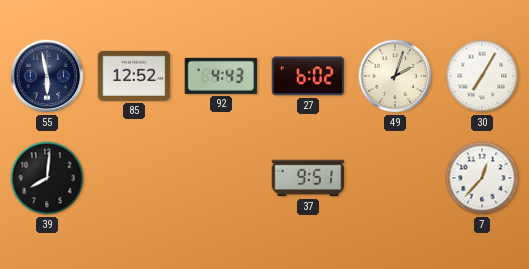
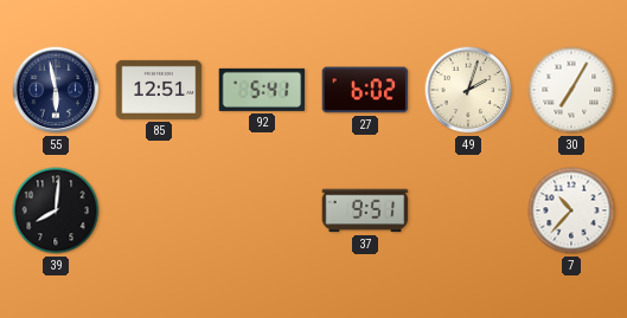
85: 12:52 -> 12:51
92: 4:43 -> 5:41
7: 12:37 -> 10:37
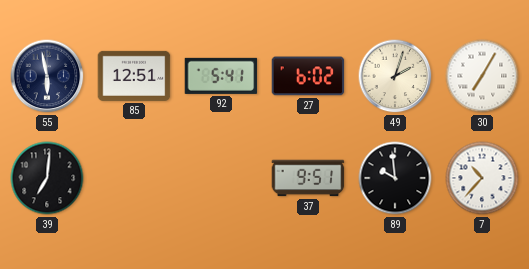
39: 8:01 -> 7:01
89: none -> 9:59
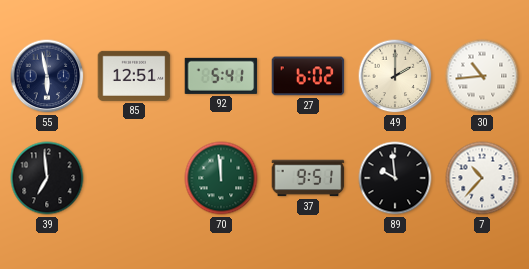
49: 2:03 -> 2:00
30: 7:05 -> 10:44
39: 7:01 -> 6:59
70: none -> 11:59
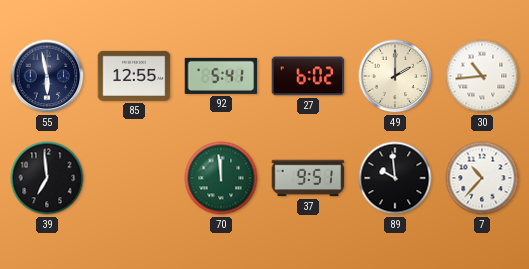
85: 12:51 -> 12:55
